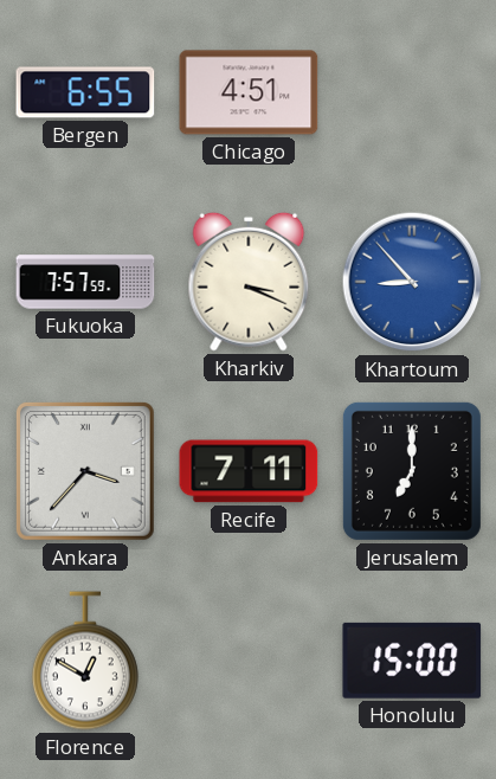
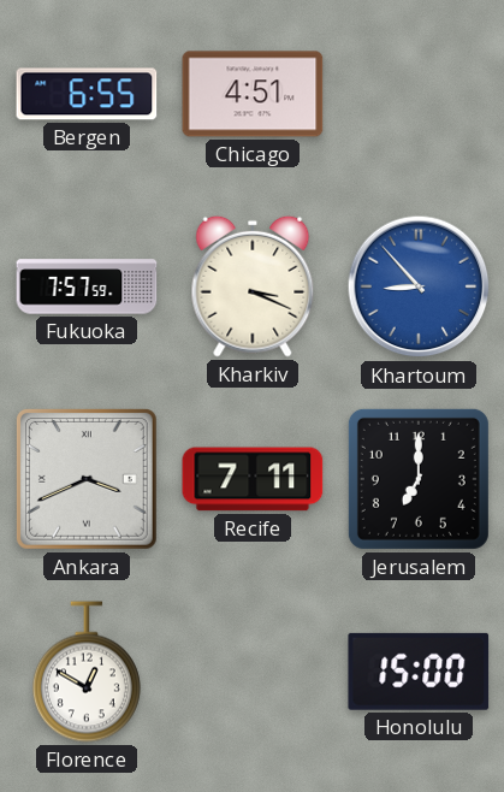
Ankara: 3:37 -> 3:41
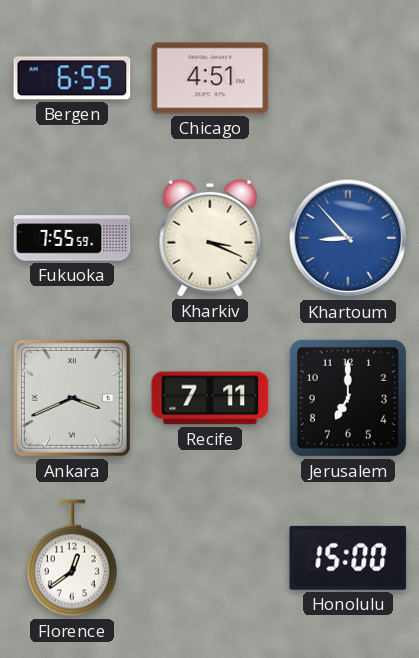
Fukuoka: 7:57 -> 7:55
Florence: 12:50 -> 12:39
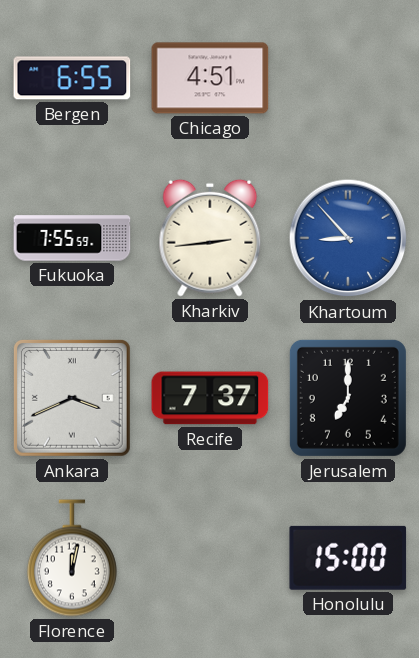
Kharkiv: 3:19 -> 2:44
Recife: 7:11 -> 7:37
Florence: 12:39 -> 12:02
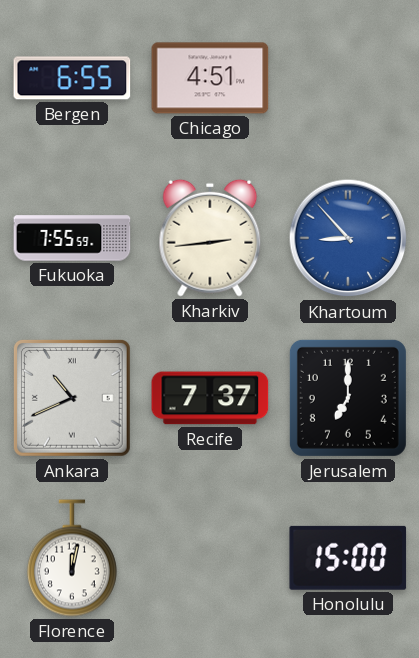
Ankara: 3:41 -> 10:41
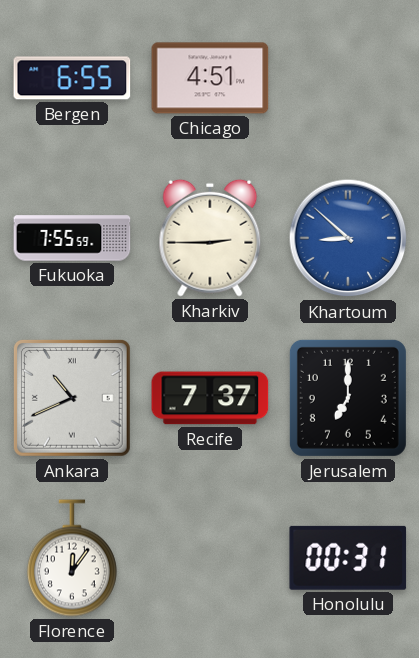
Kharkiv: 2:44 -> 2:45
Khartoum: 8:53 -> 8:52
Florence: 12:02 -> 12:06
Honolulu: 15:00 -> 00:31
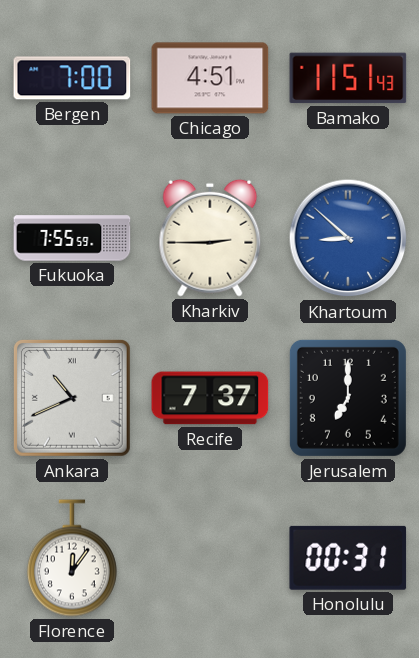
Bergen: 6:55 -> 7:00
Bamako: none -> 11:51
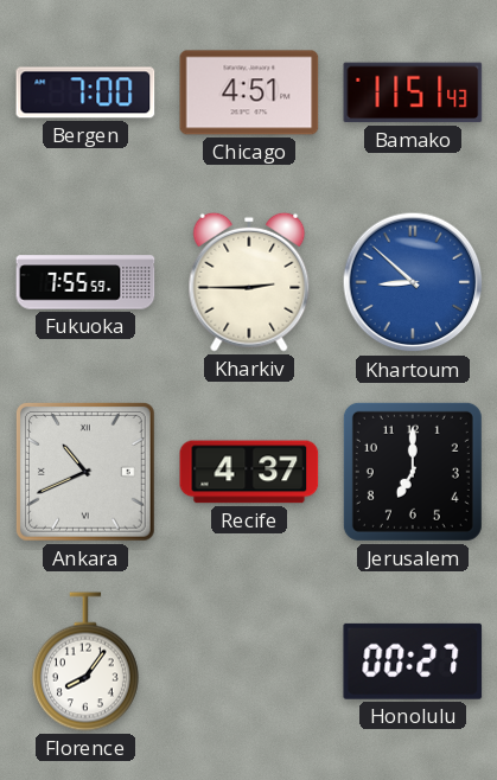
Recife: 7:37 -> 4:37
Florence: 12:06 -> 8:06
Honolulu: 00:31 -> 00:27
